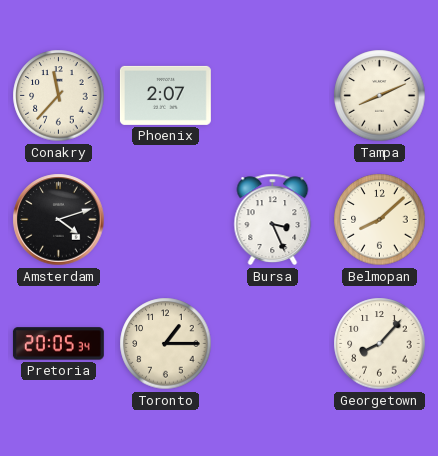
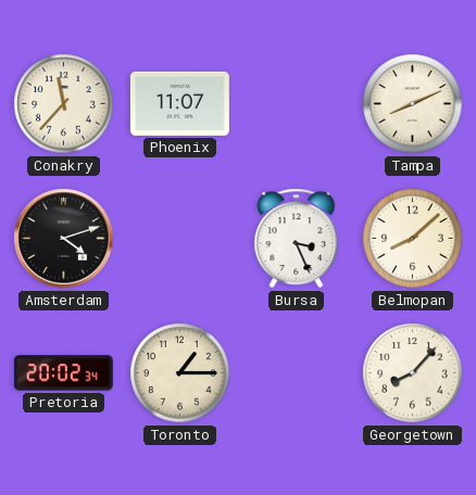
Phoenix: 2:07 -> 11:07
Pretoria: 20:05 -> 20:02
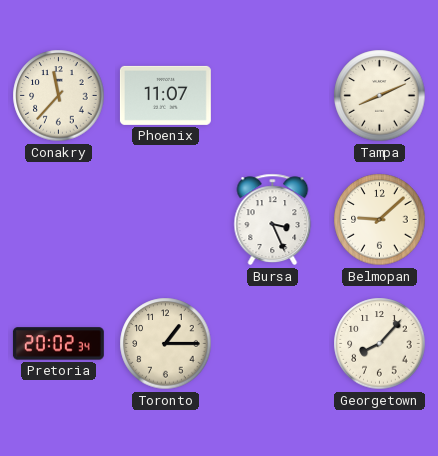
Amsterdam: 4:12 -> none
Belmopan: 8:08 -> 9:08
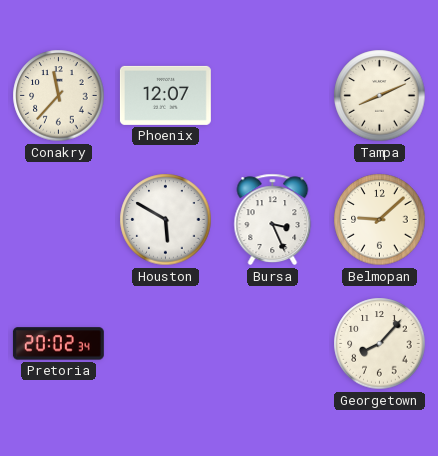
Phoenix: 11:07 -> 12:07
Houston: none -> 5:50
Toronto: 1:15 -> none
